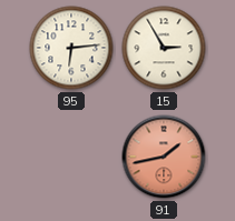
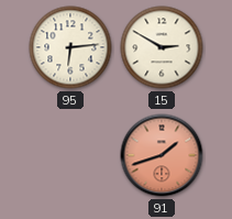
15: 2:55 -> 2:50
91: 1:43 -> 1:42
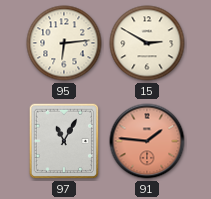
97: none -> 11:05
91: 1:42 -> 1:46
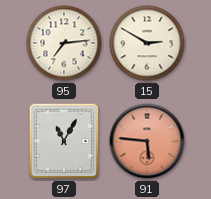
95: 6:14 -> 7:14
91: 1:46 -> 5:46
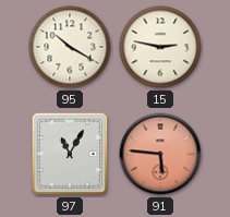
95: 7:14 -> 10:20
15: 2:50 -> 2:47
